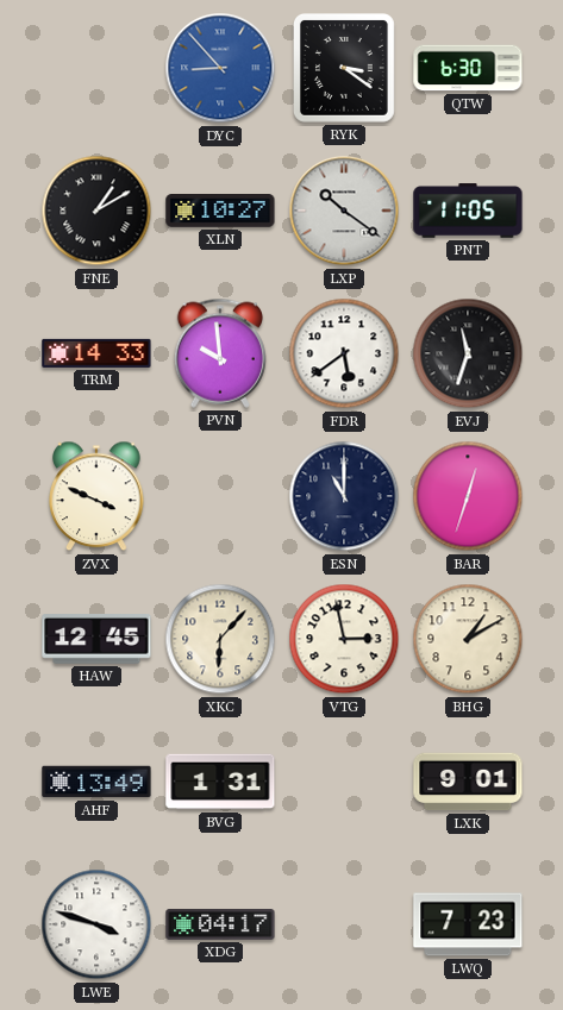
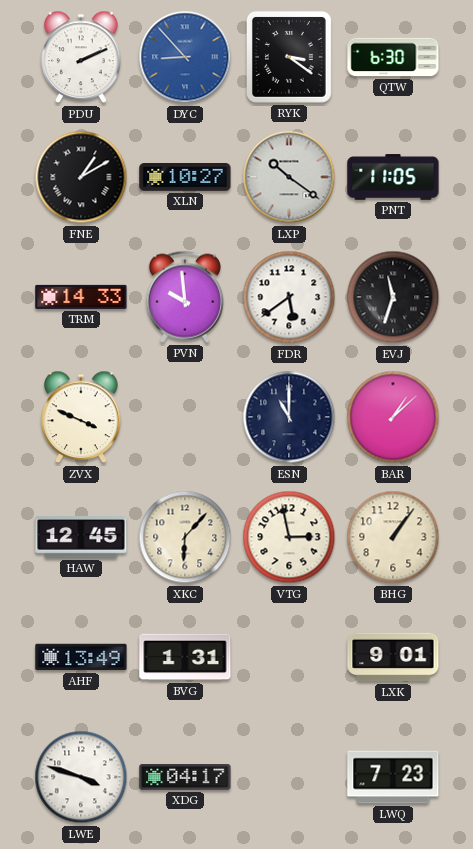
PDU: none -> 2:11
BAR: 12:33 -> 1:08
BHG: 1:10 -> 1:06
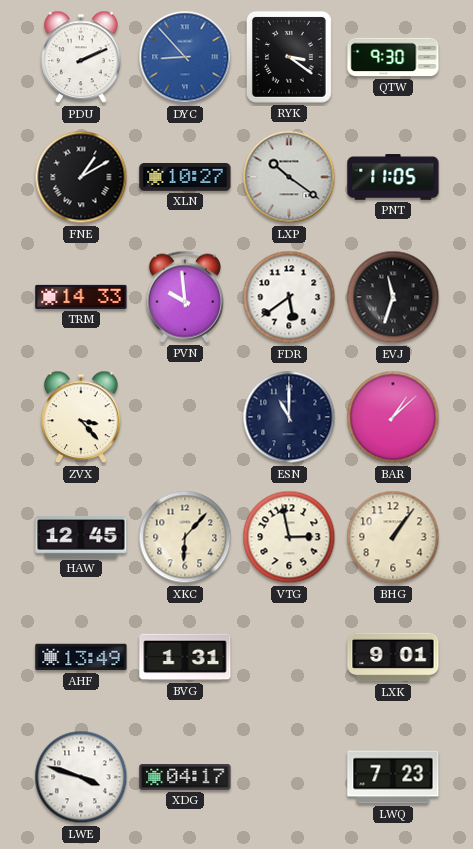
QTW: 6:30 -> 9:30
ZVX: 3:49 -> 3:23
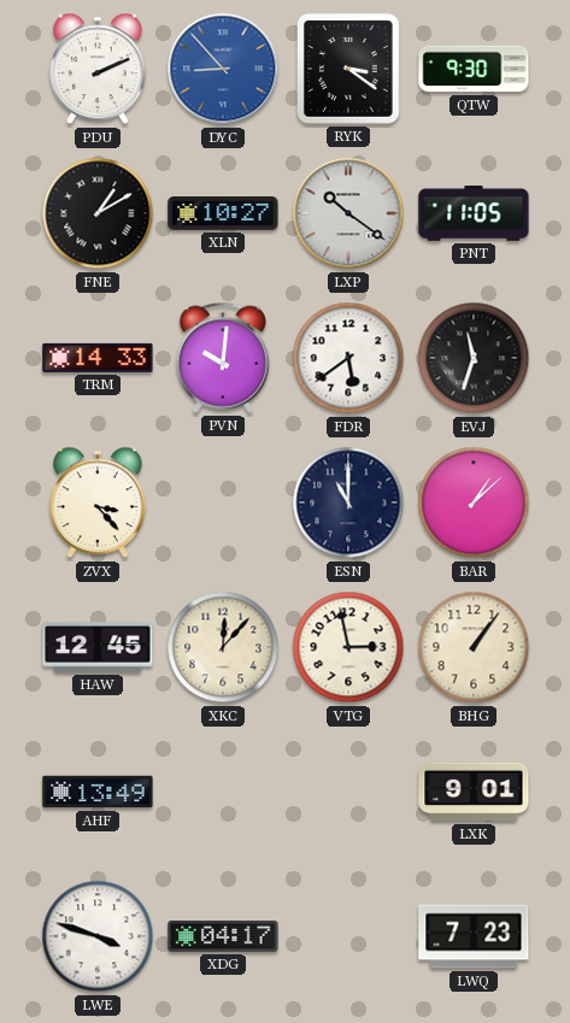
PVN: 9:59 -> 10:01
XKC: 6:07 -> 12:07
BVG: 1:31 -> none
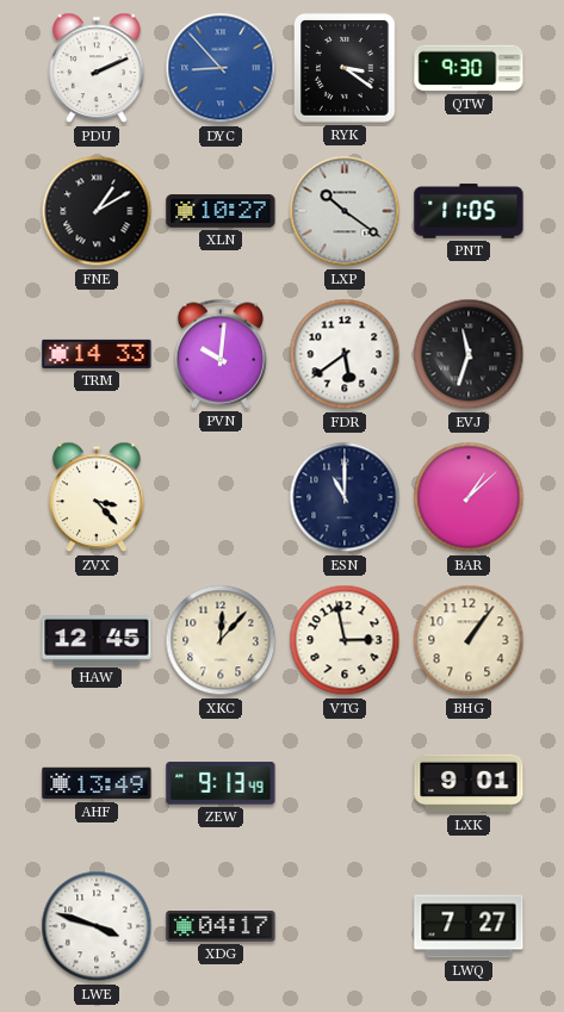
ZEW: none -> 9:13
LWQ: 7:23 -> 7:27
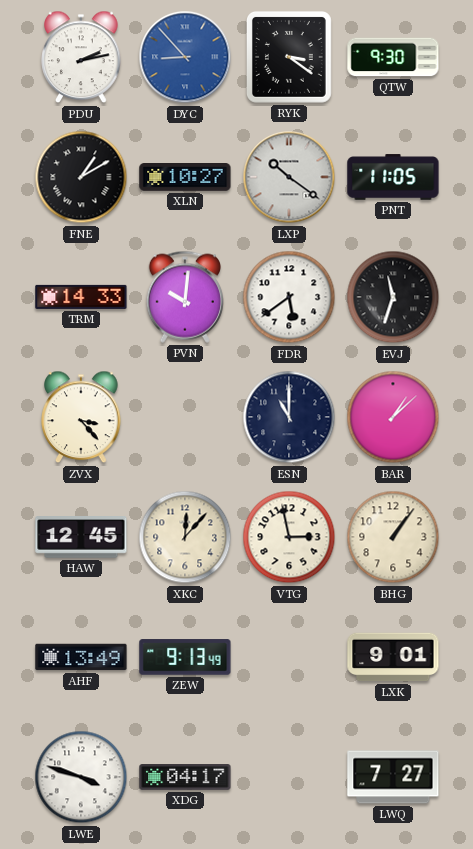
PDU: 2:11 -> 2:13
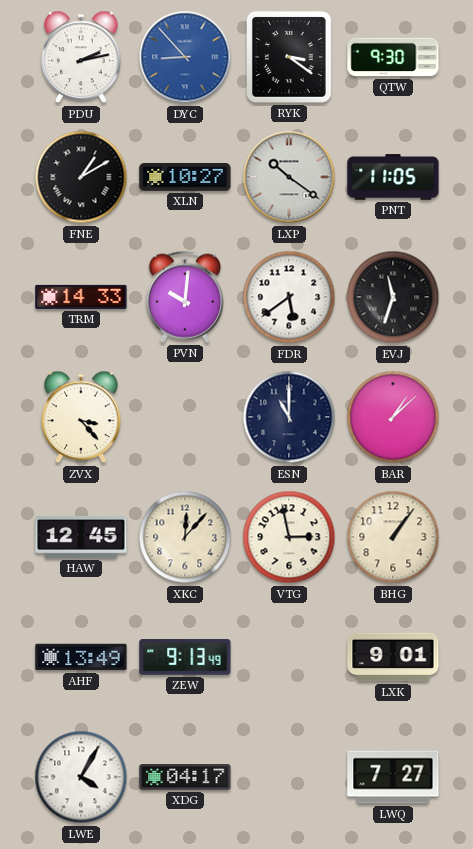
LWE: 3:48 -> 4:05
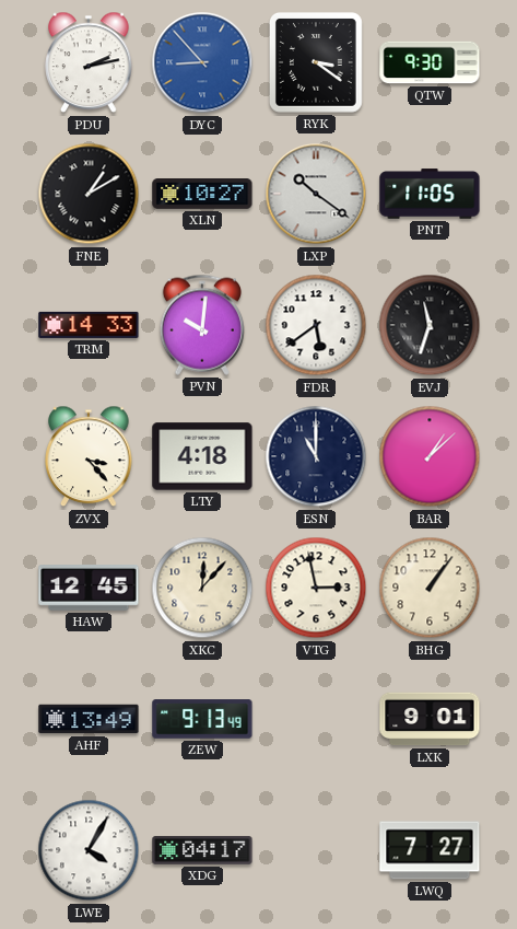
LTY: none -> 4:18
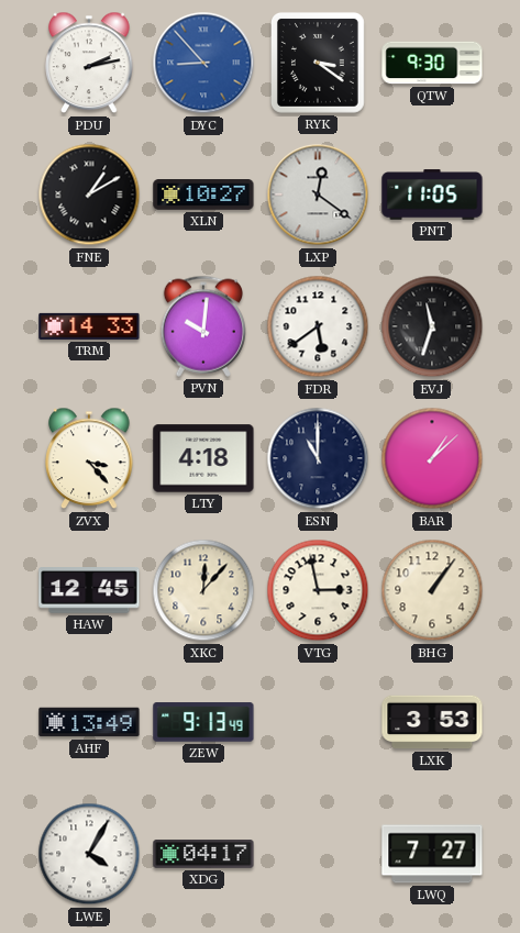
LXP: 10:21 -> 12:21
LXK: 9:01 -> 3:53
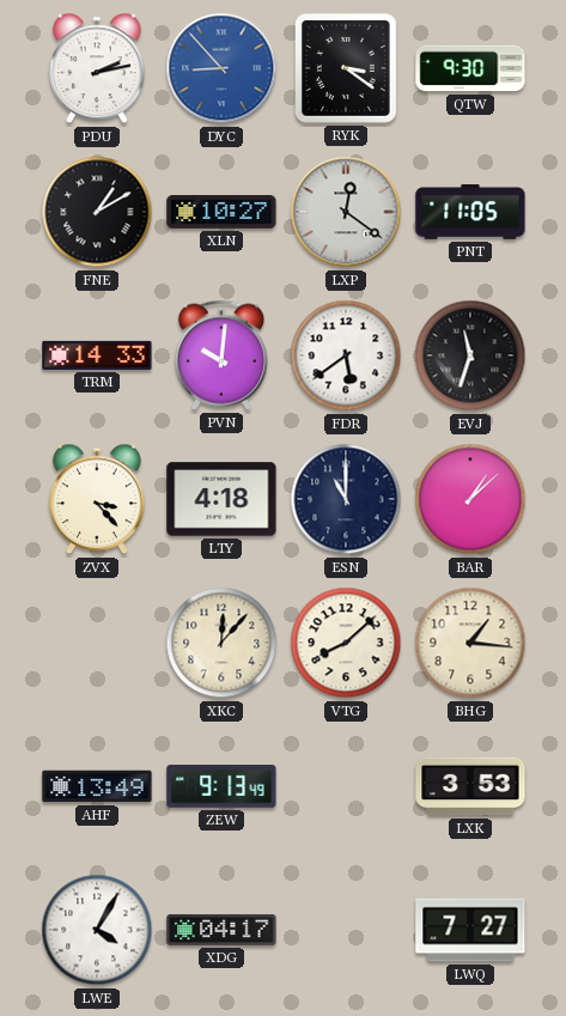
HAW: 12:45 -> none
VTG: 2:58 -> 8:08
BHG: 1:06 -> 1:16
